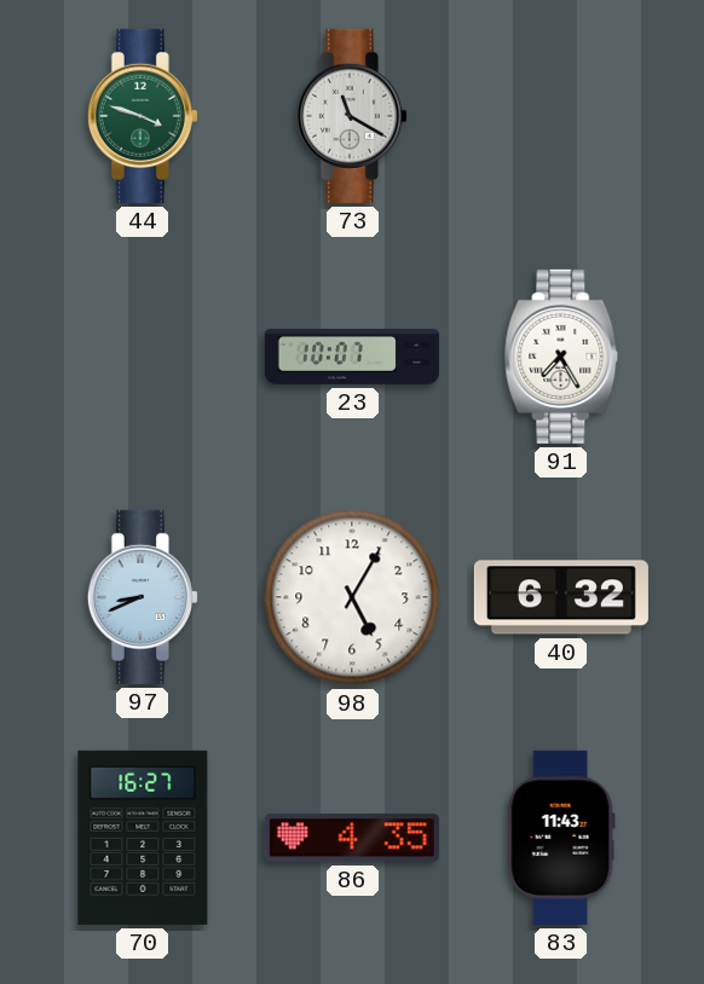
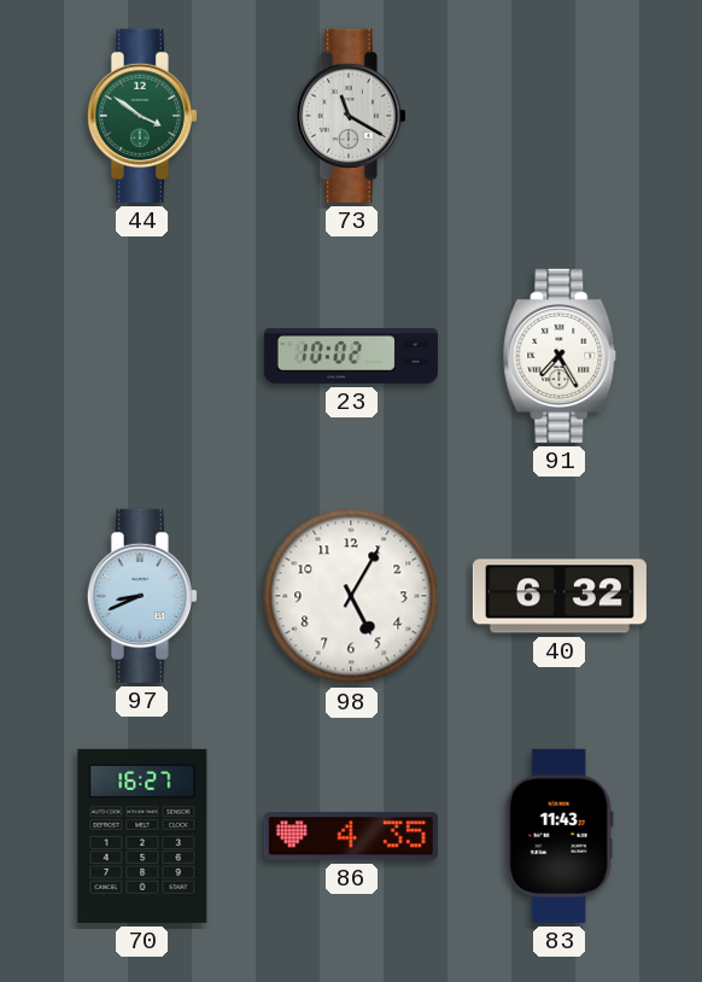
44: 3:48 -> 3:51
23: 10:07 -> 10:02
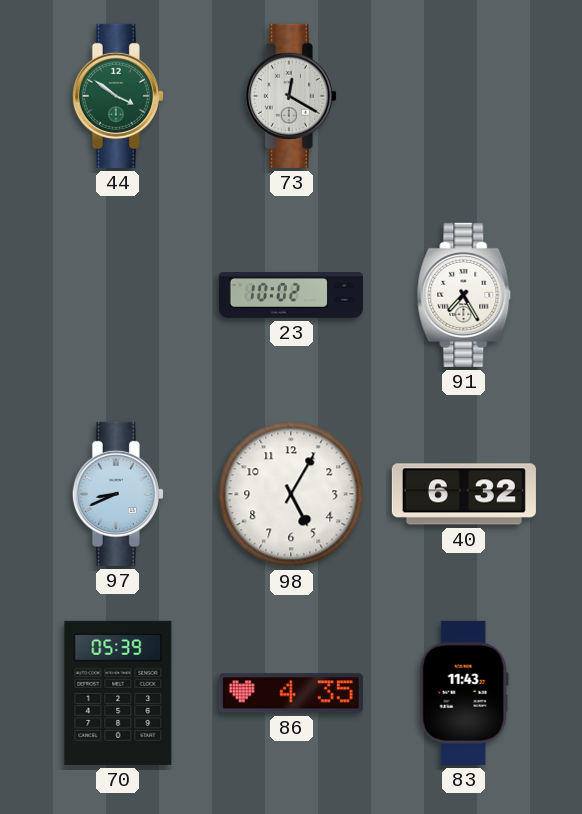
73: 11:20 -> 12:20
70: 16:27 -> 05:39
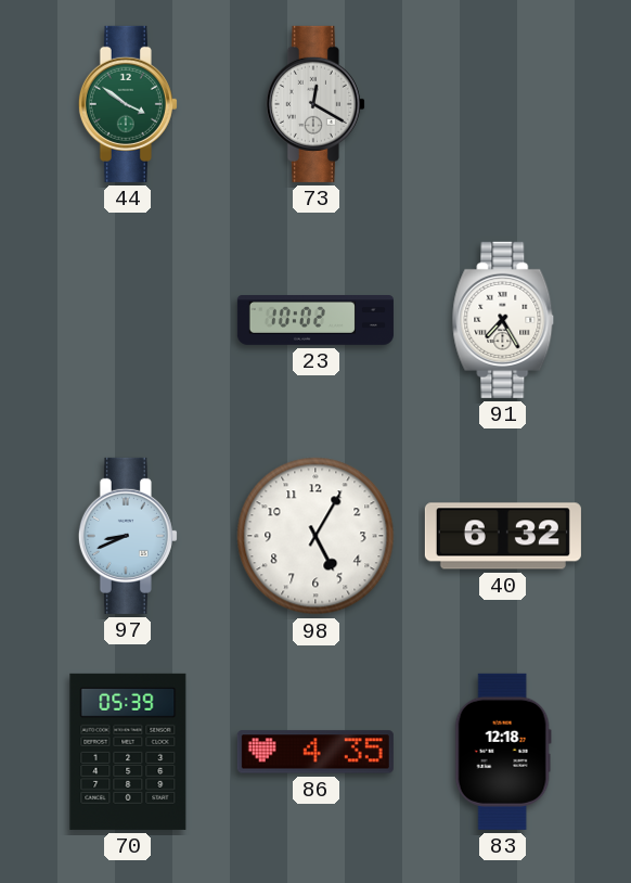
83: 11:43 -> 12:18
